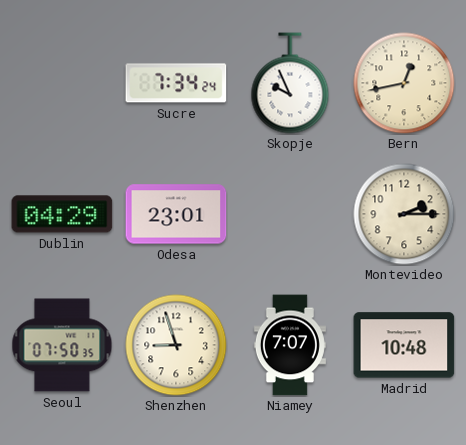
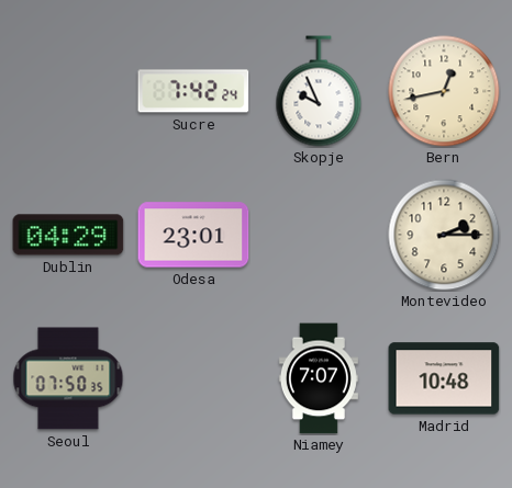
Sucre: 7:34 -> 7:42
Shenzhen: 8:57 -> none
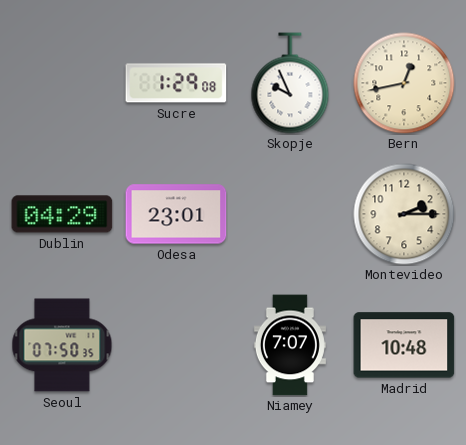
Sucre: 7:42 -> 1:29
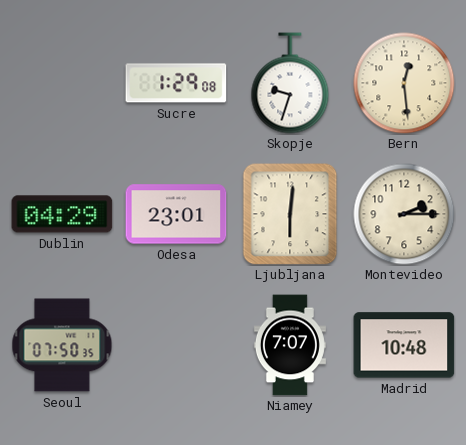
Skopje: 9:56 -> 9:33
Bern: 12:43 -> 12:29
Ljubljana: none -> 6:01
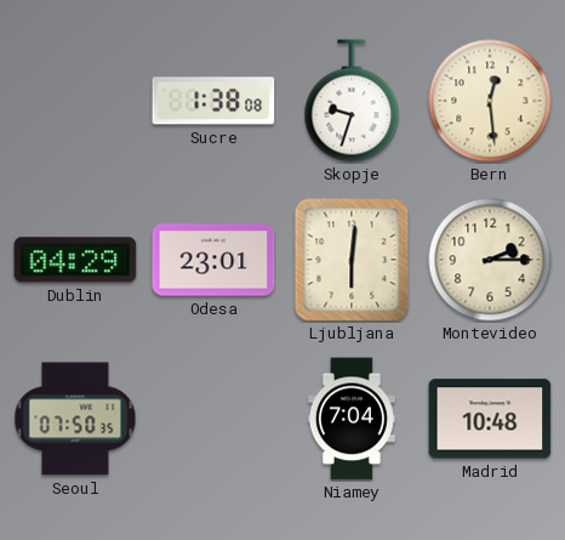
Sucre: 1:29 -> 1:38
Niamey: 7:07 -> 7:04
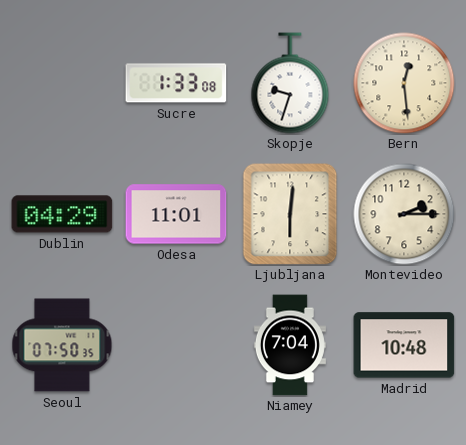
Sucre: 1:38 -> 1:33
Odesa: 23:01 -> 11:01
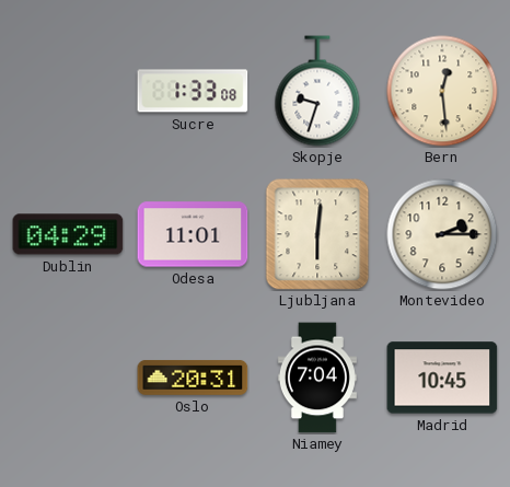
Seoul: 07:50 -> none
Oslo: none -> 20:31
Madrid: 10:48 -> 10:45
